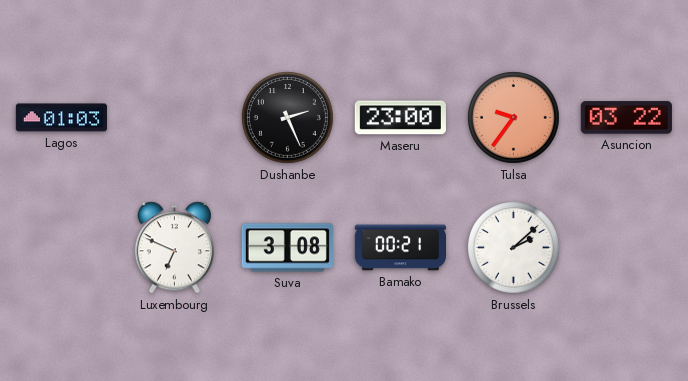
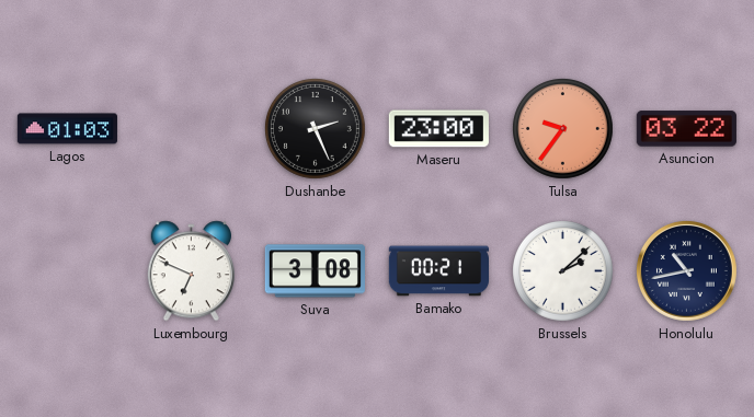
Honolulu: none -> 10:43
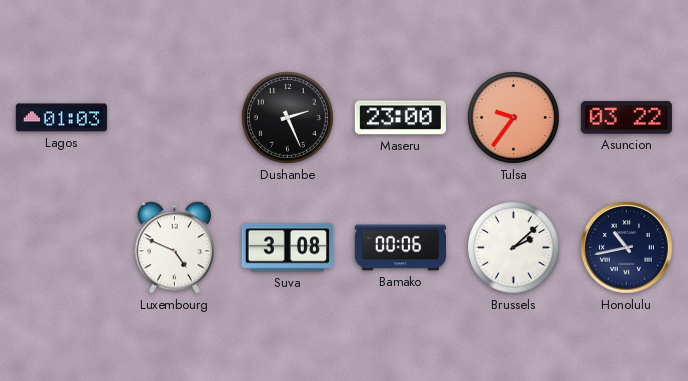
Luxembourg: 6:49 -> 4:49
Bamako: 00:21 -> 00:06
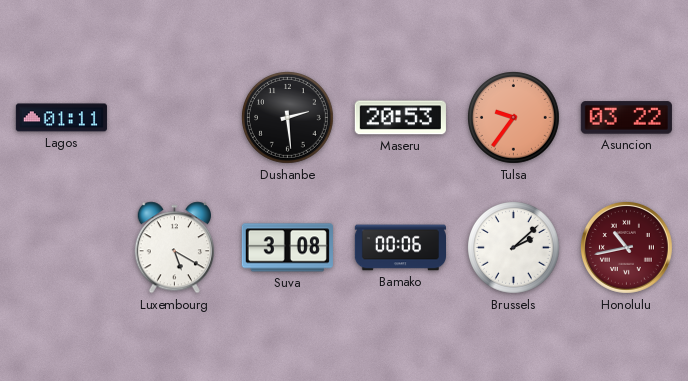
Lagos: 01:03 -> 01:11
Dushanbe: 2:26 -> 2:29
Maseru: 23:00 -> 20:53
Luxembourg: 4:49 -> 5:20
Honolulu dial: navy -> burgundy
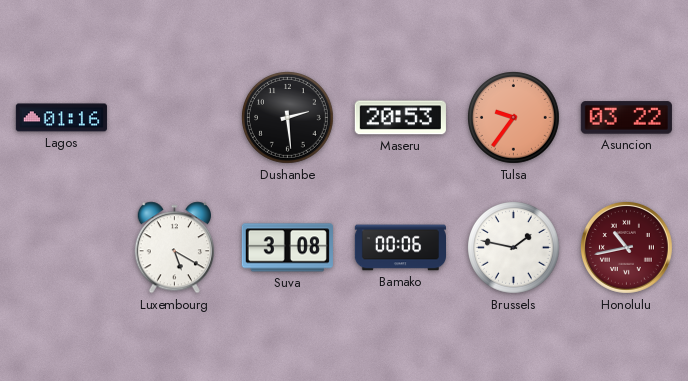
Lagos: 01:11 -> 01:16
Brussels: 2:08 -> 1:47
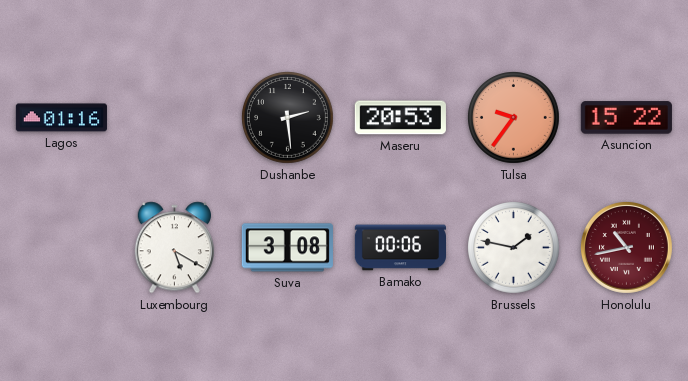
Asuncion: 03:22 -> 15:22
